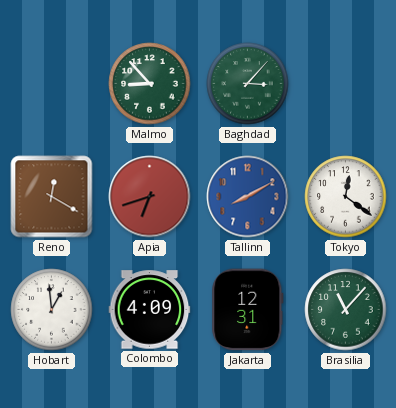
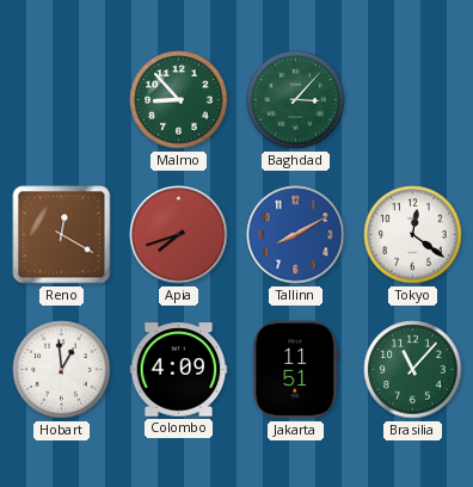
Apia: 6:42 -> 7:42
Jakarta: 12:31 -> 11:51
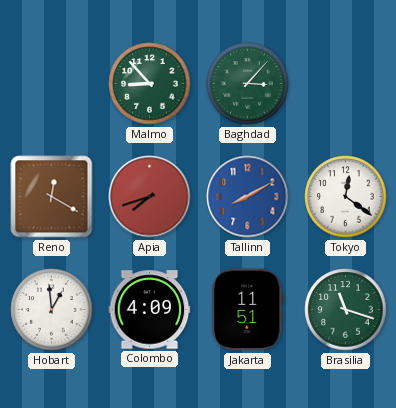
Brasilia: 11:07 -> 11:18
